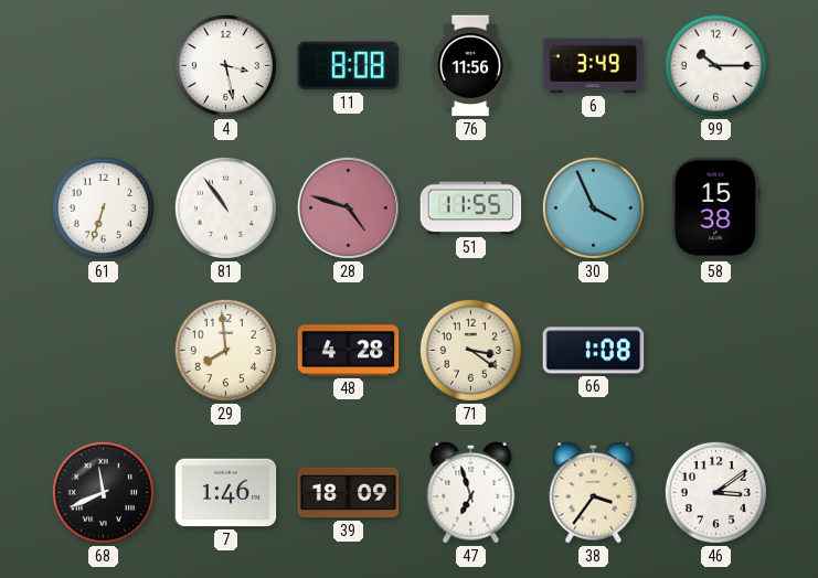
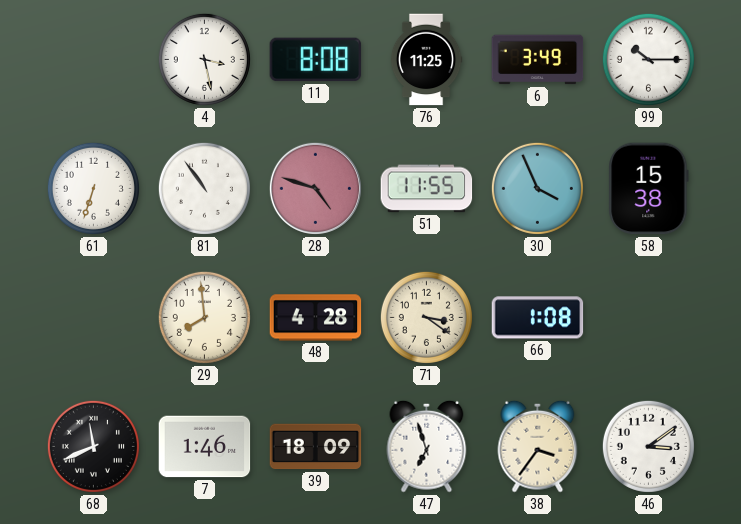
76: 11:56 -> 11:25
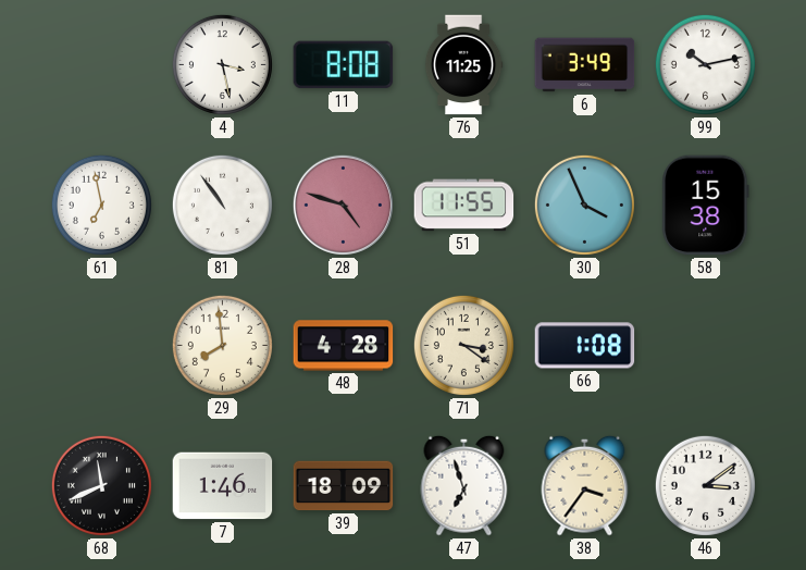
99: 10:15 -> 10:13
61: 6:33 -> 6:58
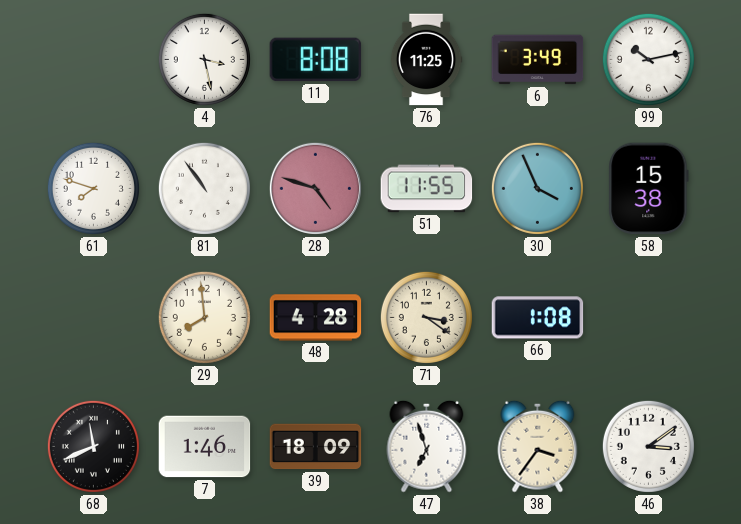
61: 6:58 -> 7:48
